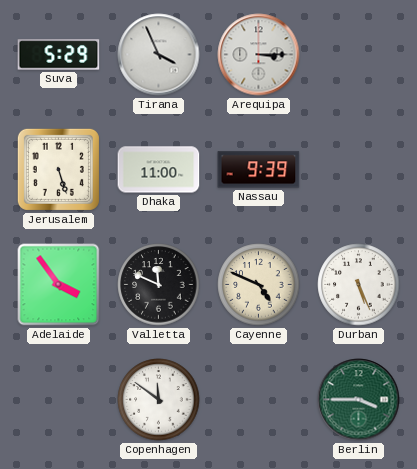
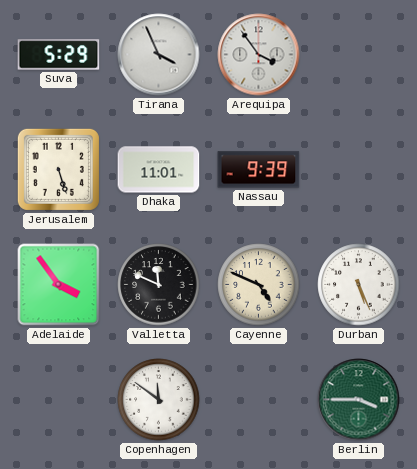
Arequipa: 3:15 -> 3:54
Dhaka: 11:00 -> 11:01
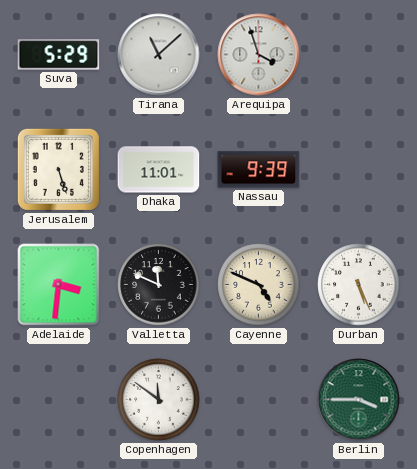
Tirana: 3:56 -> 11:08
Arequipa: 3:54 -> 3:57
Adelaide: 3:54 -> 3:31
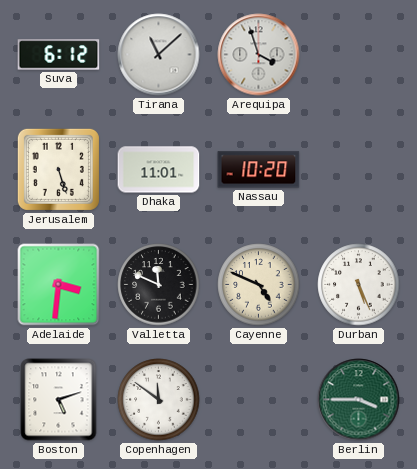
Suva: 5:29 -> 6:12
Nassau: 9:39 -> 10:20
Boston: none -> 5:12
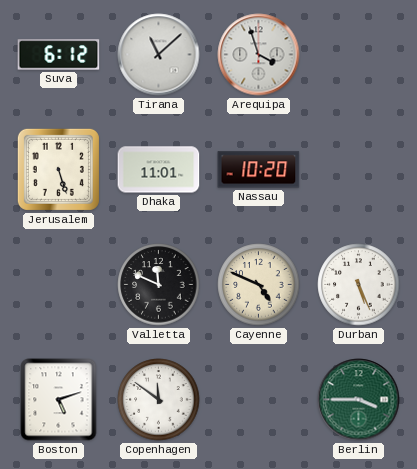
Adelaide: 3:31 -> none
